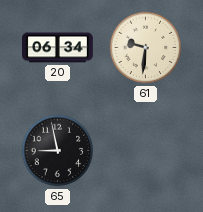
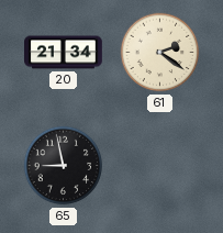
20: 06:34 -> 21:34
61: 9:31 -> 2:21
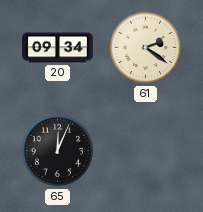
20: 21:34 -> 09:34
65: 8:58 -> 12:04
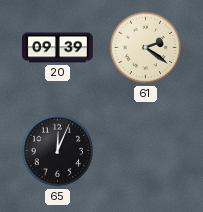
20: 09:34 -> 09:39
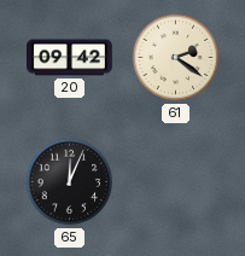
20: 09:39 -> 09:42
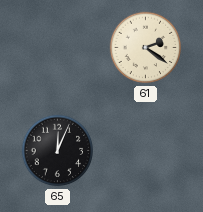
20: 09:42 -> none
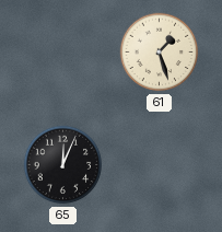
61: 2:21 -> 1:27
